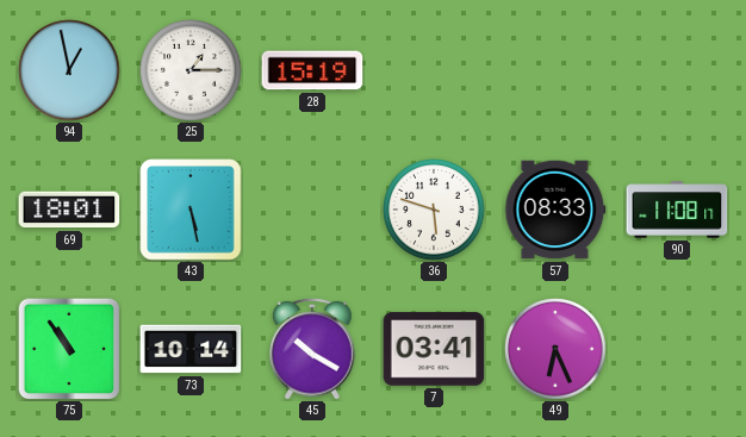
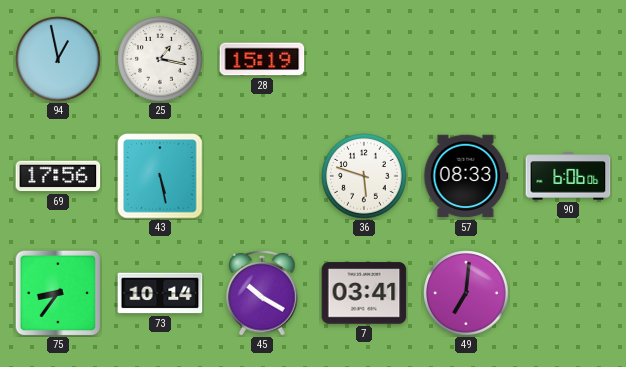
25: 1:15 -> 1:17
69: 18:01 -> 17:56
90: 11:08 -> 6:06
75: 10:54 -> 8:36
49: 6:26 -> 7:01
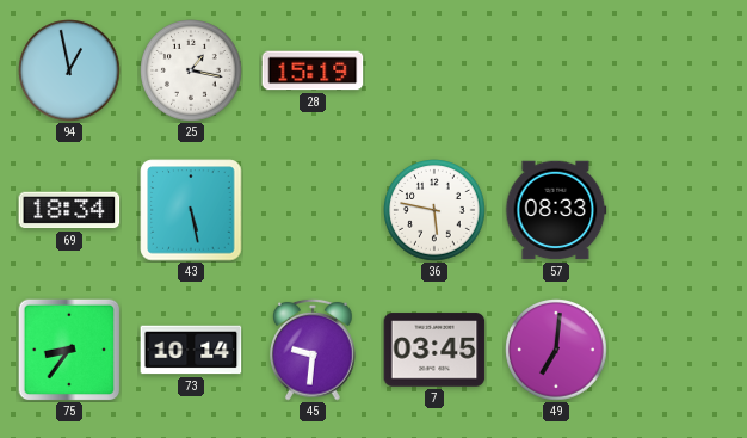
69: 17:56 -> 18:34
36: 5:48 -> 5:47
90: 6:06 -> none
45: 10:20 -> 9:31
7: 03:41 -> 03:45
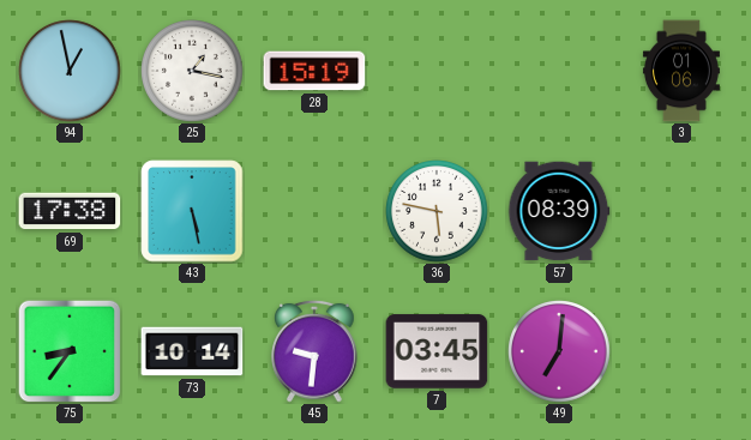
3: none -> 01:06
69: 18:34 -> 17:38
57: 08:33 -> 08:39
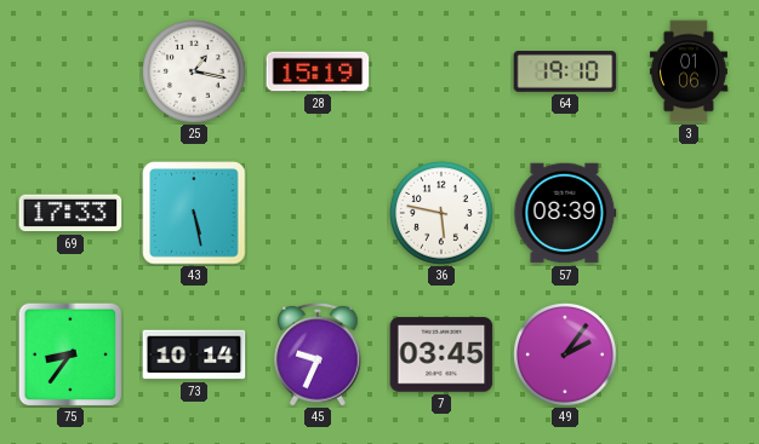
94: 12:58 -> none
64: none -> 19:10
69: 17:38 -> 17:33
45: 9:31 -> 9:34
49: 7:01 -> 2:06
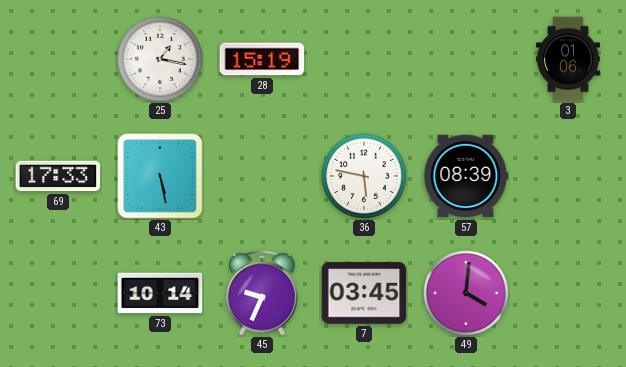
64: 19:10 -> none
75: 8:36 -> none
49: 2:06 -> 4:01
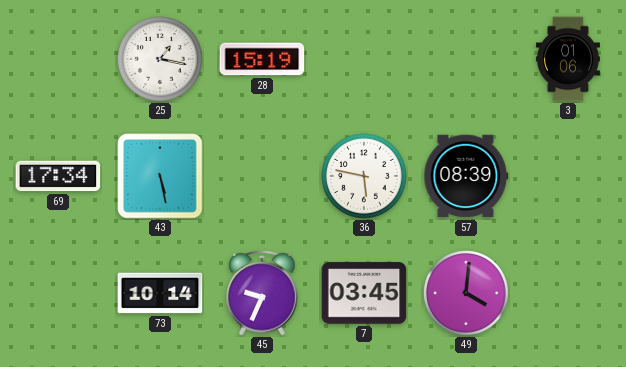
69: 17:33 -> 17:34
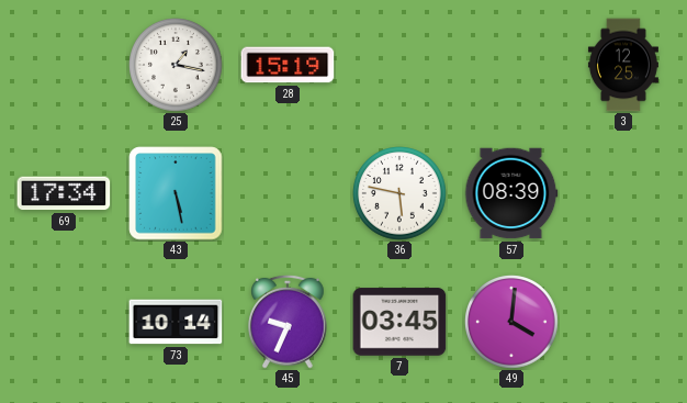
3: 01:06 -> 12:25
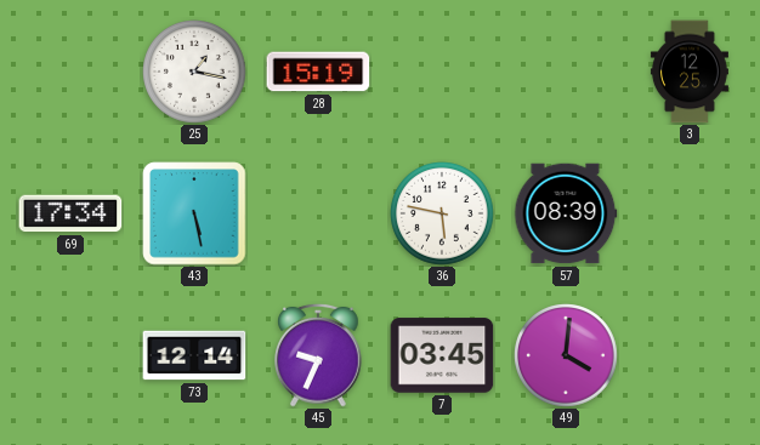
73: 10:14 -> 12:14
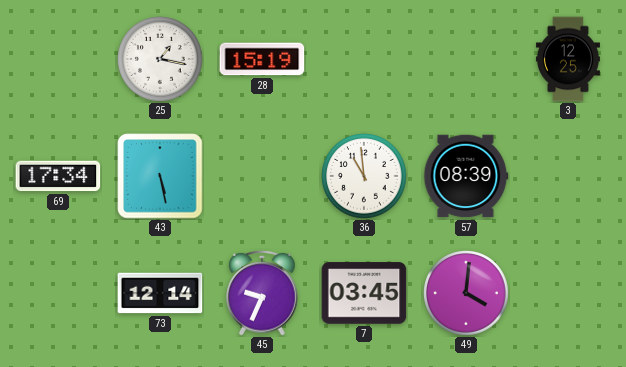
36: 5:47 -> 10:59
